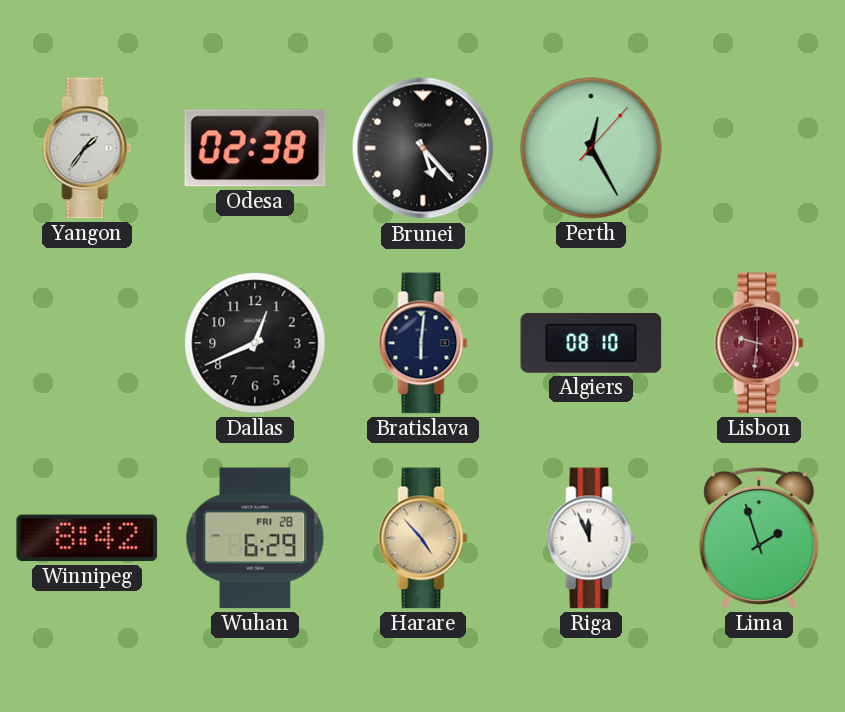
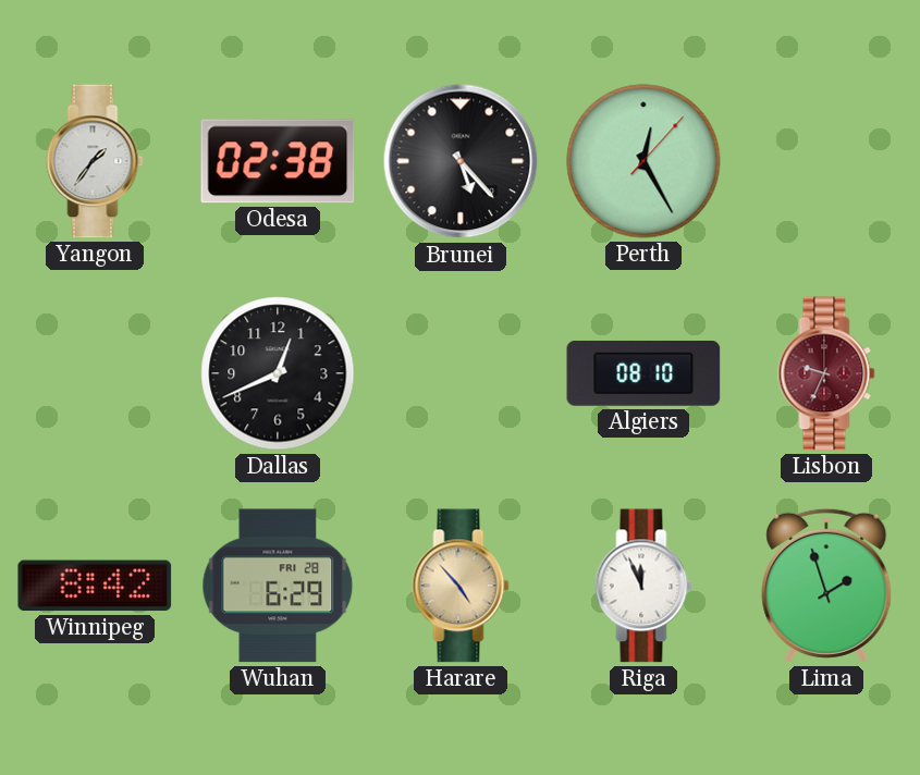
Bratislava: 6:01 -> none
Lisbon: 9:31 -> 9:34
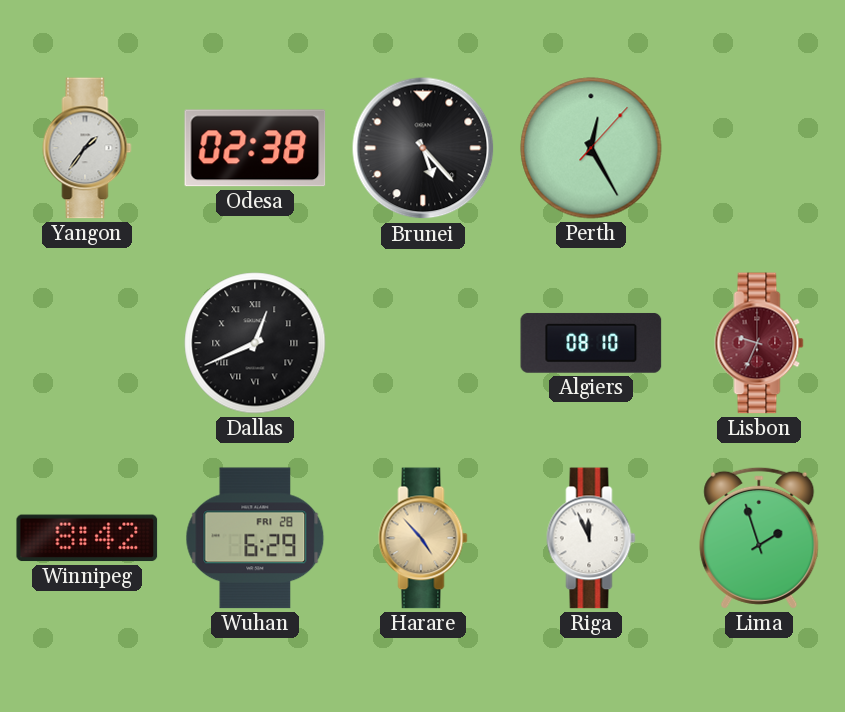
Dallas numerals: Arabic -> Roman
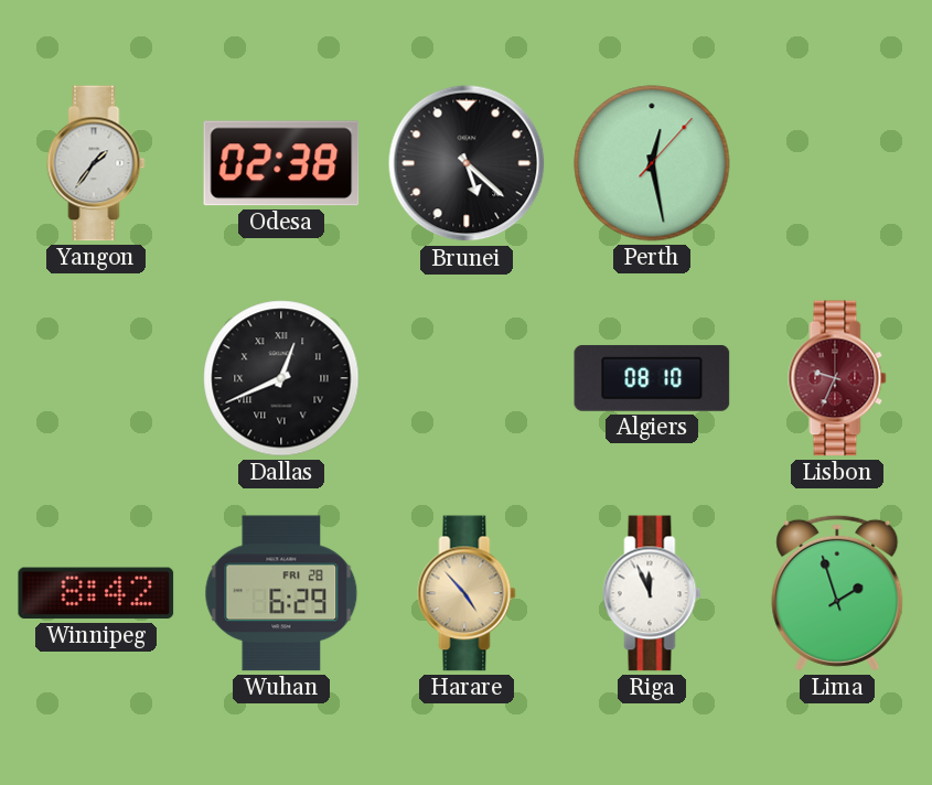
Brunei: 5:23 -> 5:22
Perth: 12:25 -> 12:28
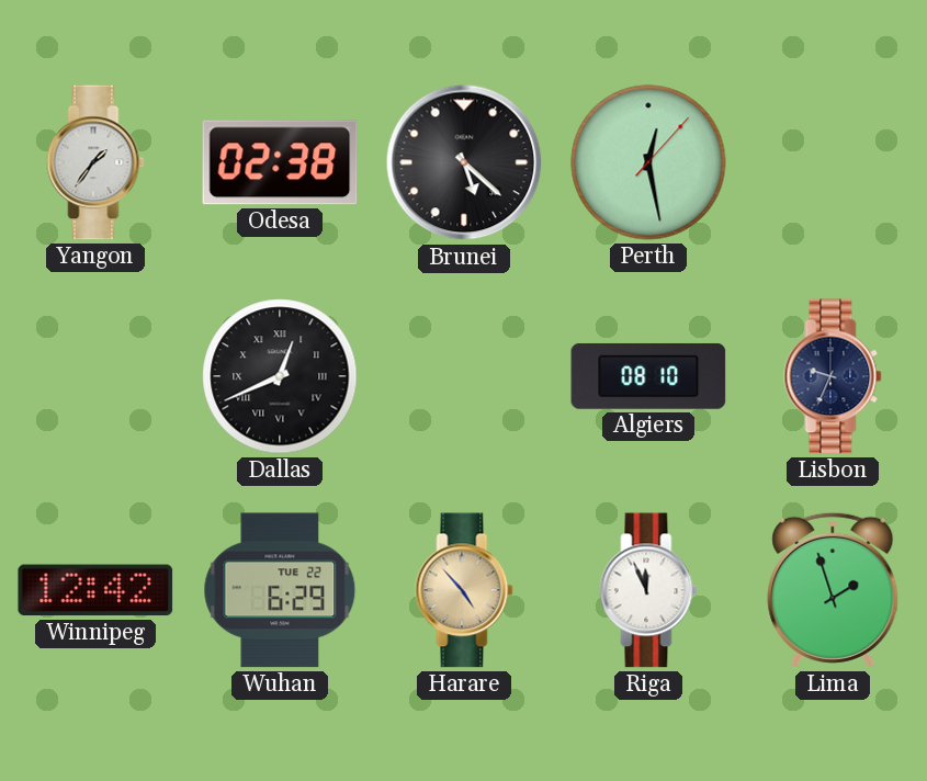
Lisbon dial: burgundy -> navy
Winnipeg: 8:42 -> 12:42
Wuhan date: FRI 28 -> TUE 22
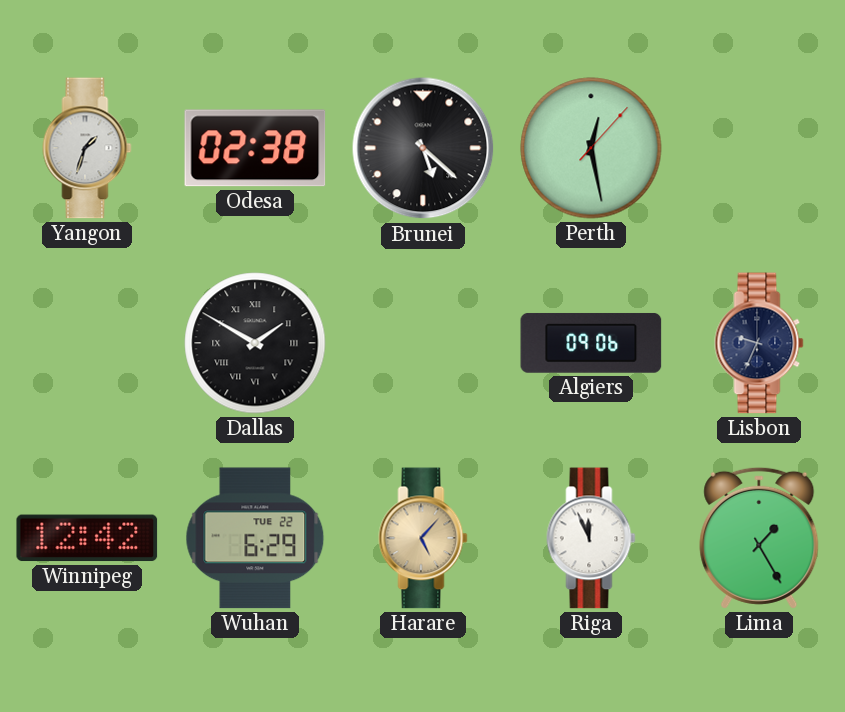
Yangon: 1:36 -> 1:33
Dallas: 12:41 -> 1:50
Algiers: 08:10 -> 09:06
Harare: 4:53 -> 5:07
Lima: 1:57 -> 1:25
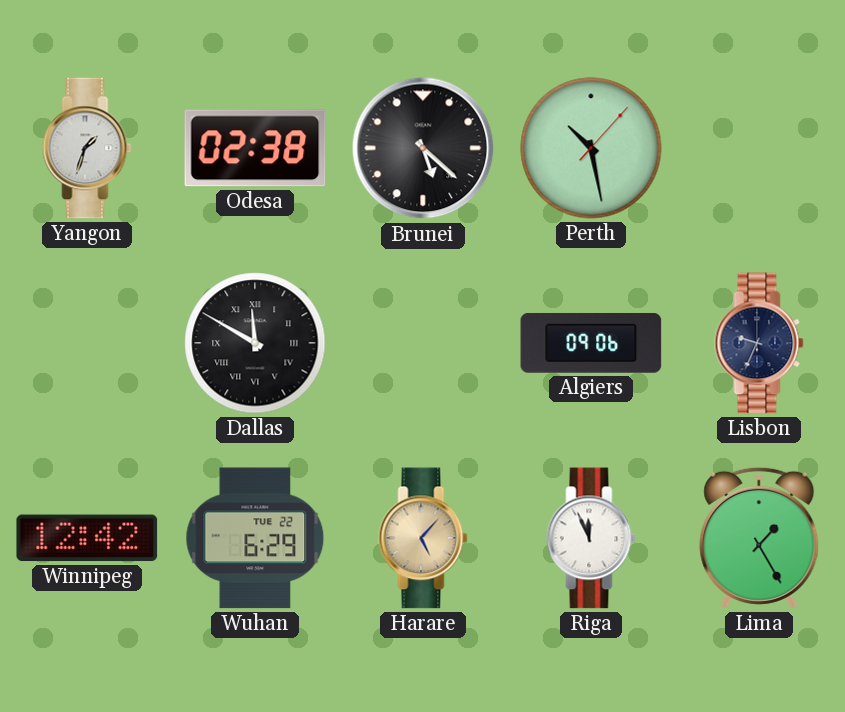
Perth: 12:28 -> 10:28
Dallas: 1:50 -> 11:50
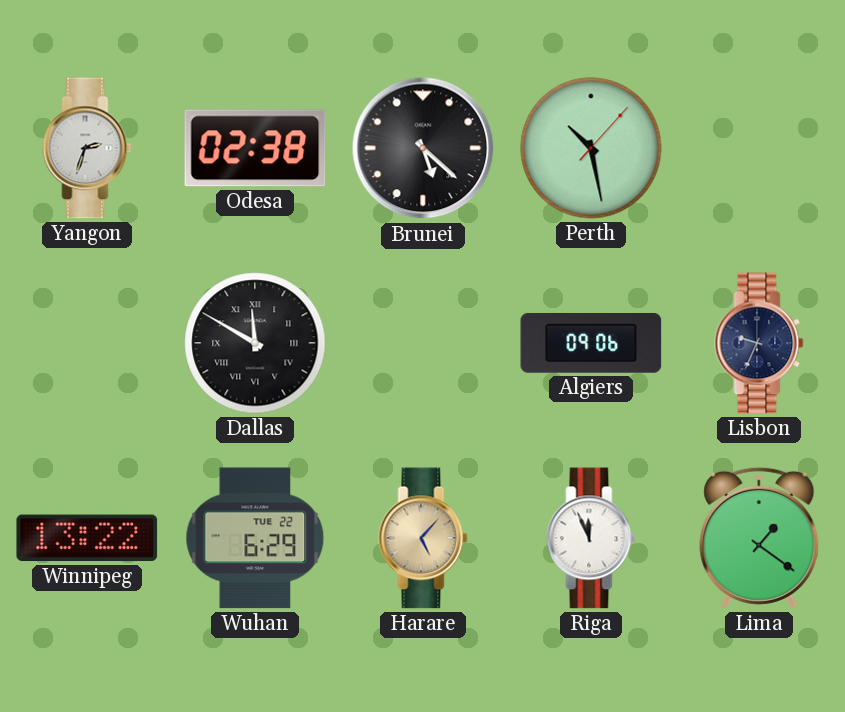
Yangon: 1:33 -> 2:33
Winnipeg: 12:42 -> 13:22
Lima: 1:25 -> 1:21
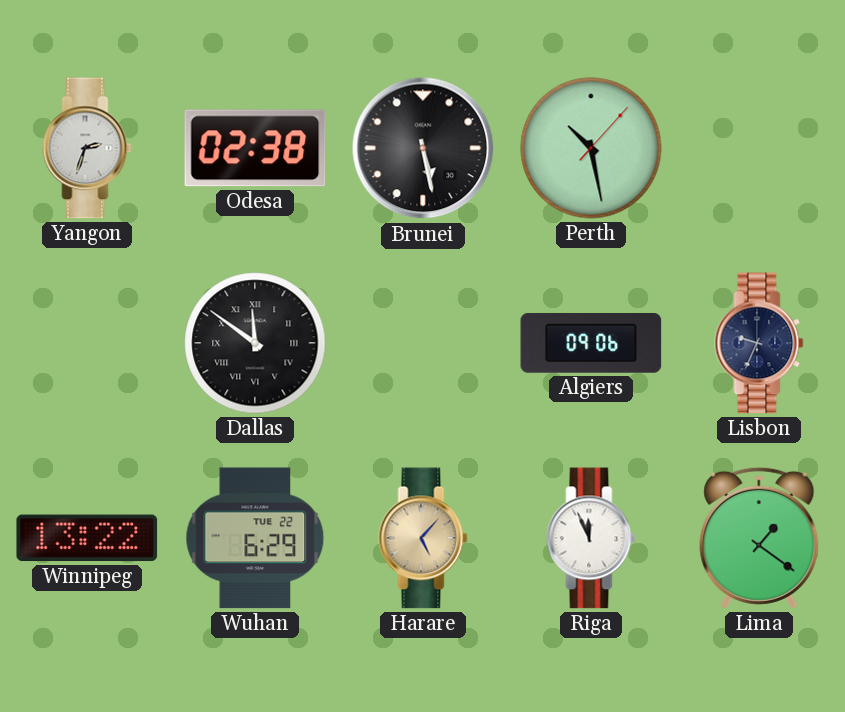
Brunei: 5:22 -> 5:28
Dallas: 11:50 -> 11:51
